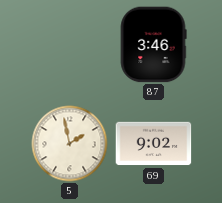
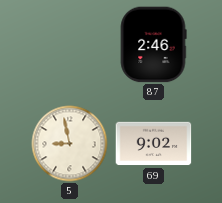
87: 3:46 -> 2:46
5: 1:58 -> 8:58
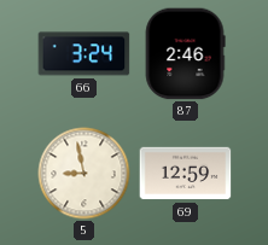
66: none -> 3:24
69: 9:02 -> 12:59
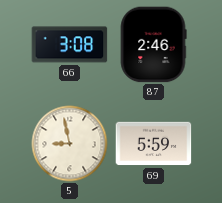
66: 3:24 -> 3:08
69: 12:59 -> 5:59
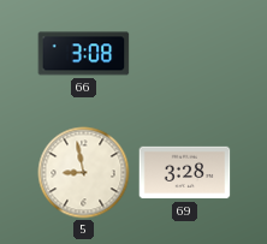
87: 2:46 -> none
69: 5:59 -> 3:28
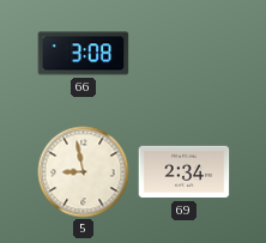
69: 3:28 -> 2:34
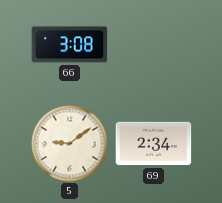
5: 8:58 -> 9:09
